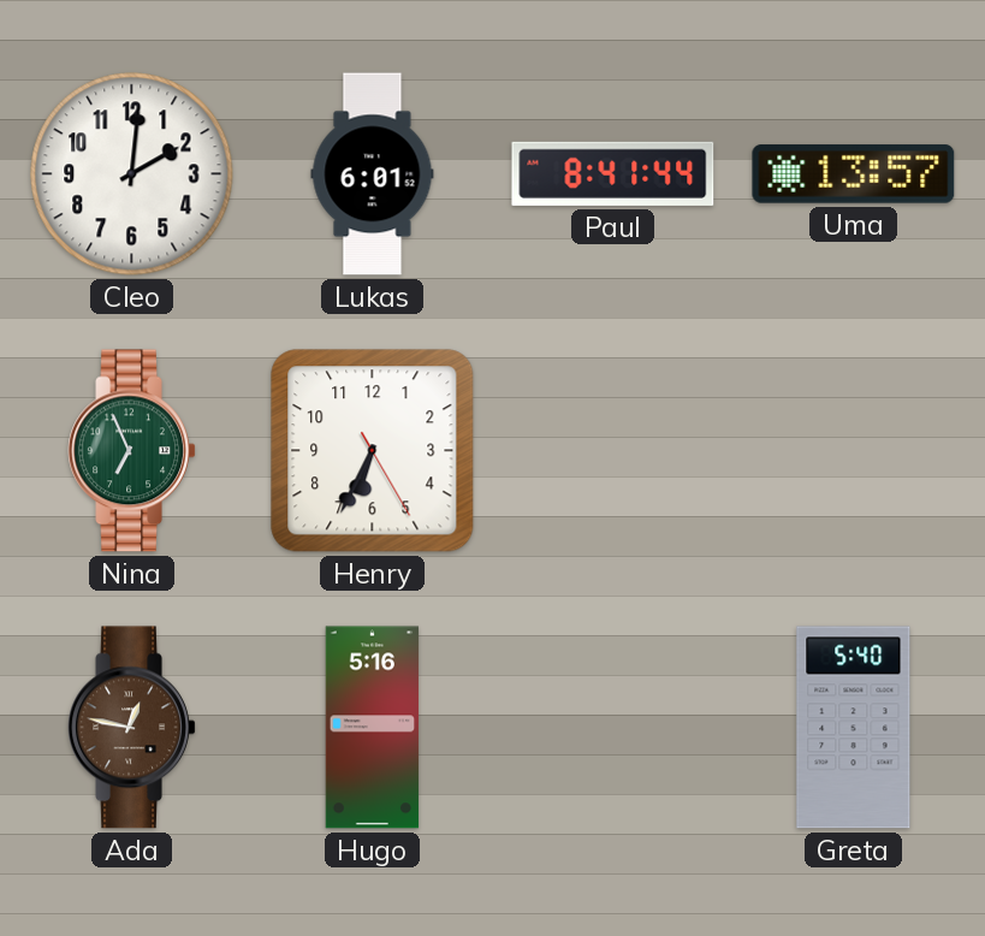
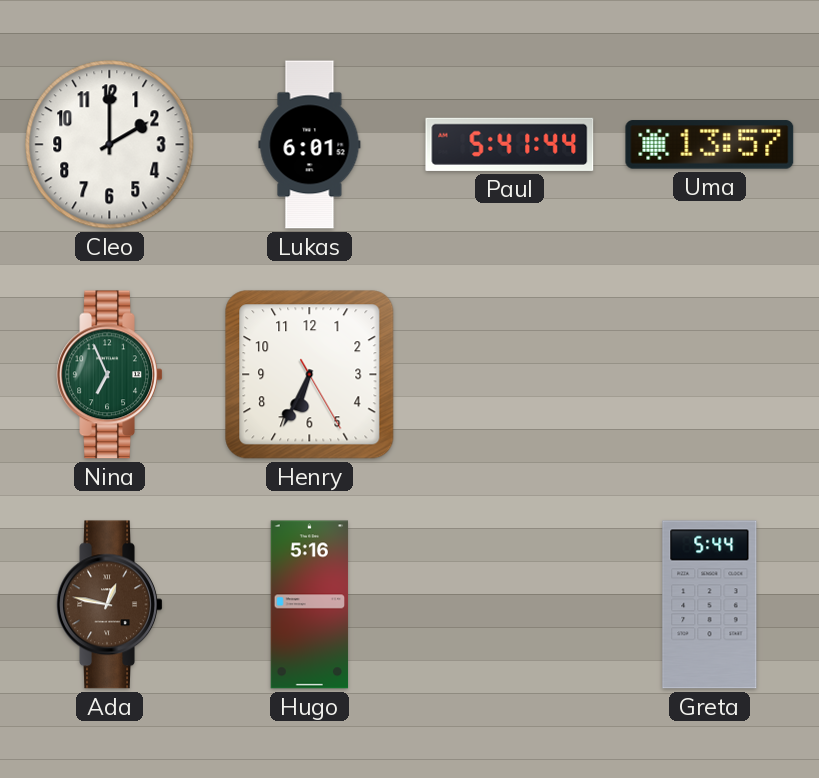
Cleo: 2:01 -> 2:00
Paul: 8:41 -> 5:41
Greta: 5:40 -> 5:44
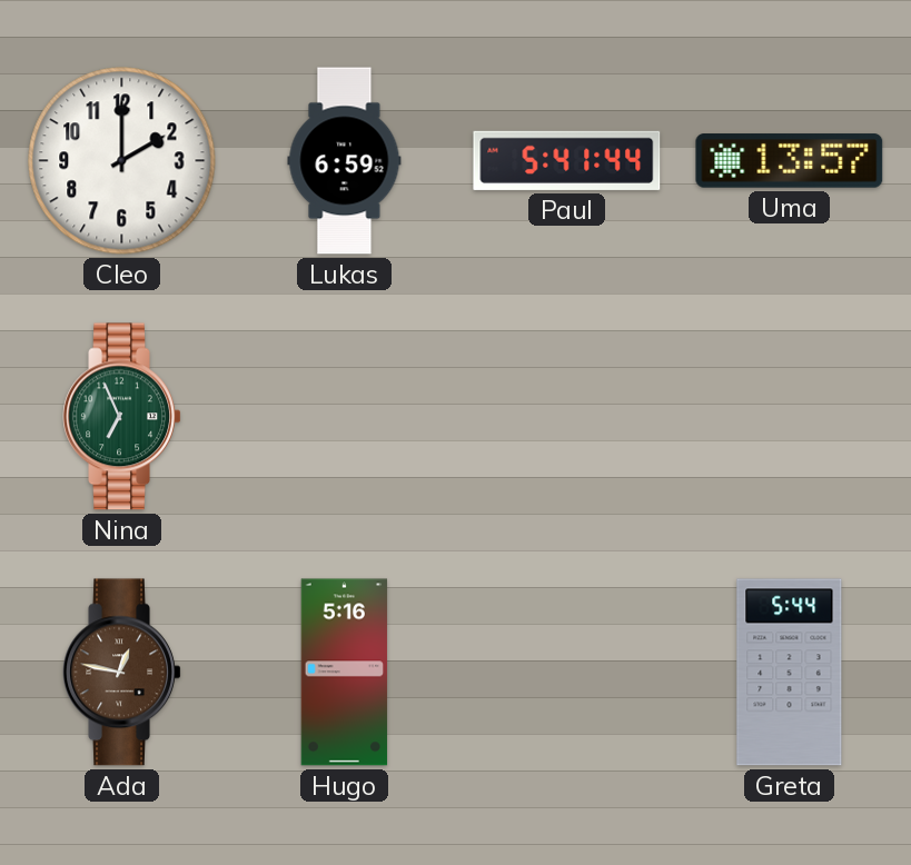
Lukas: 6:01 -> 6:59
Henry: 6:34 -> none
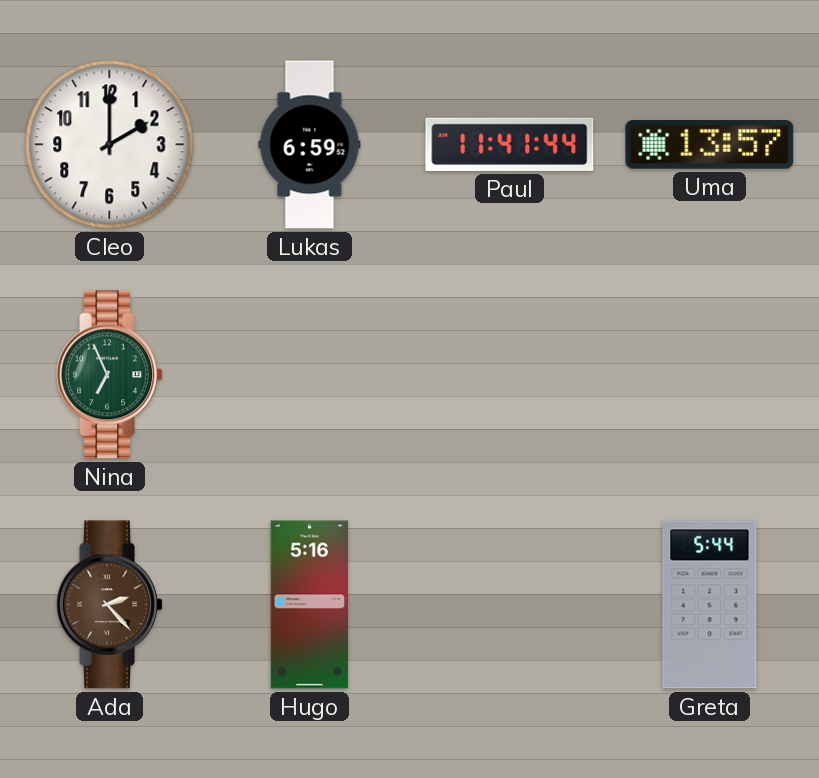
Paul: 5:41 -> 11:41
Ada: 12:47 -> 2:23
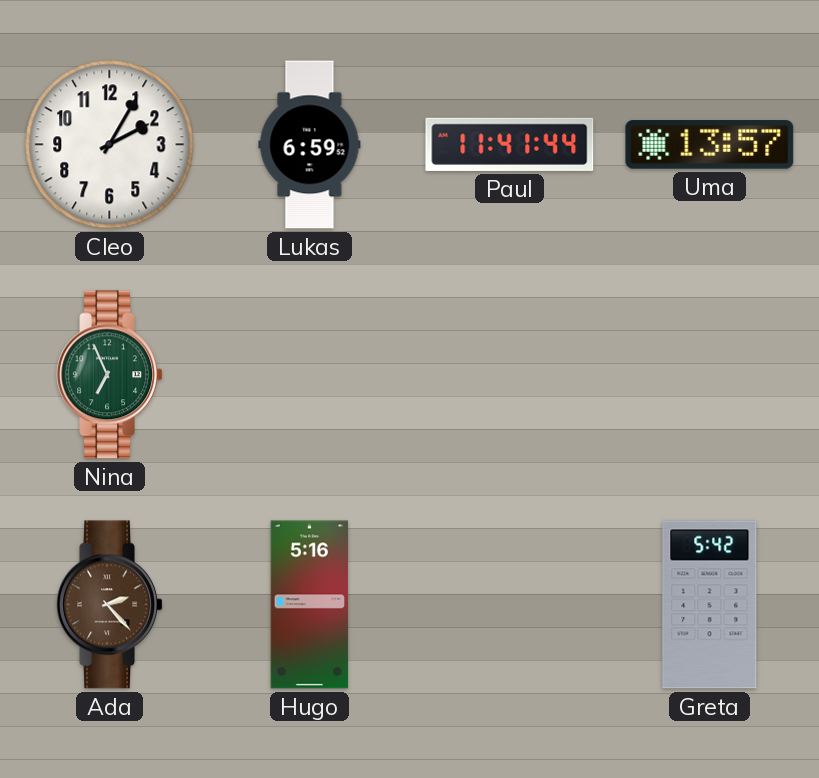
Cleo: 2:00 -> 2:05
Greta: 5:44 -> 5:42
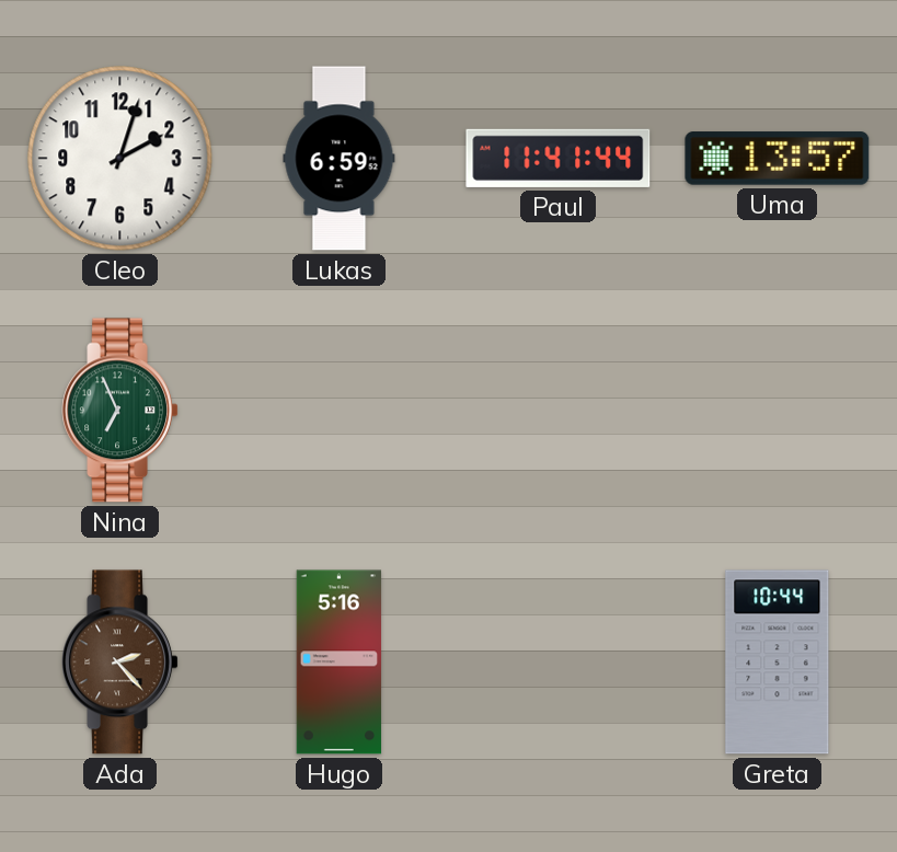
Cleo: 2:05 -> 2:03
Greta: 5:42 -> 10:44
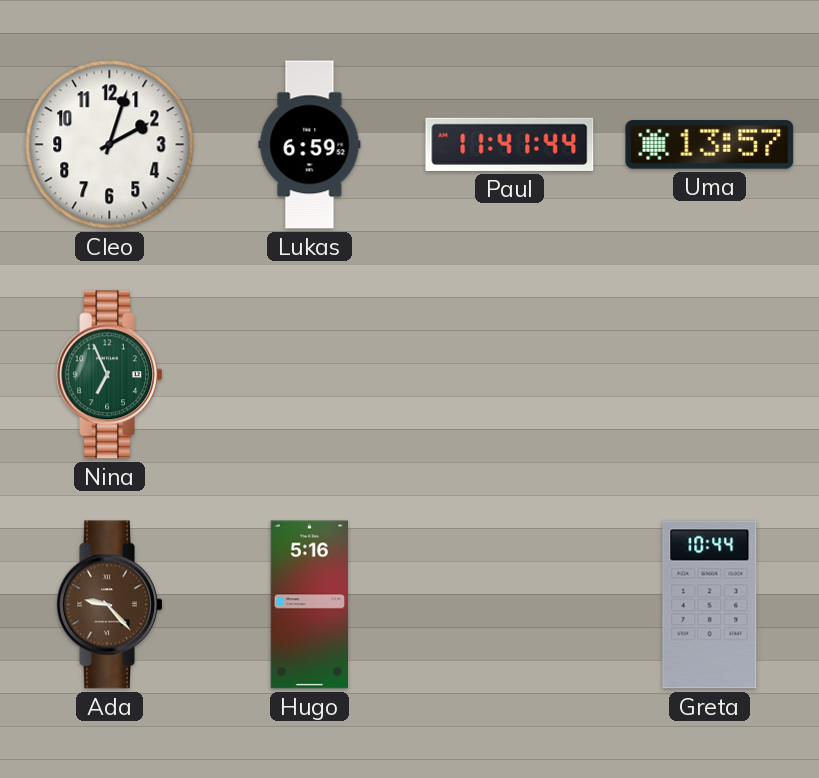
Ada: 2:23 -> 9:23
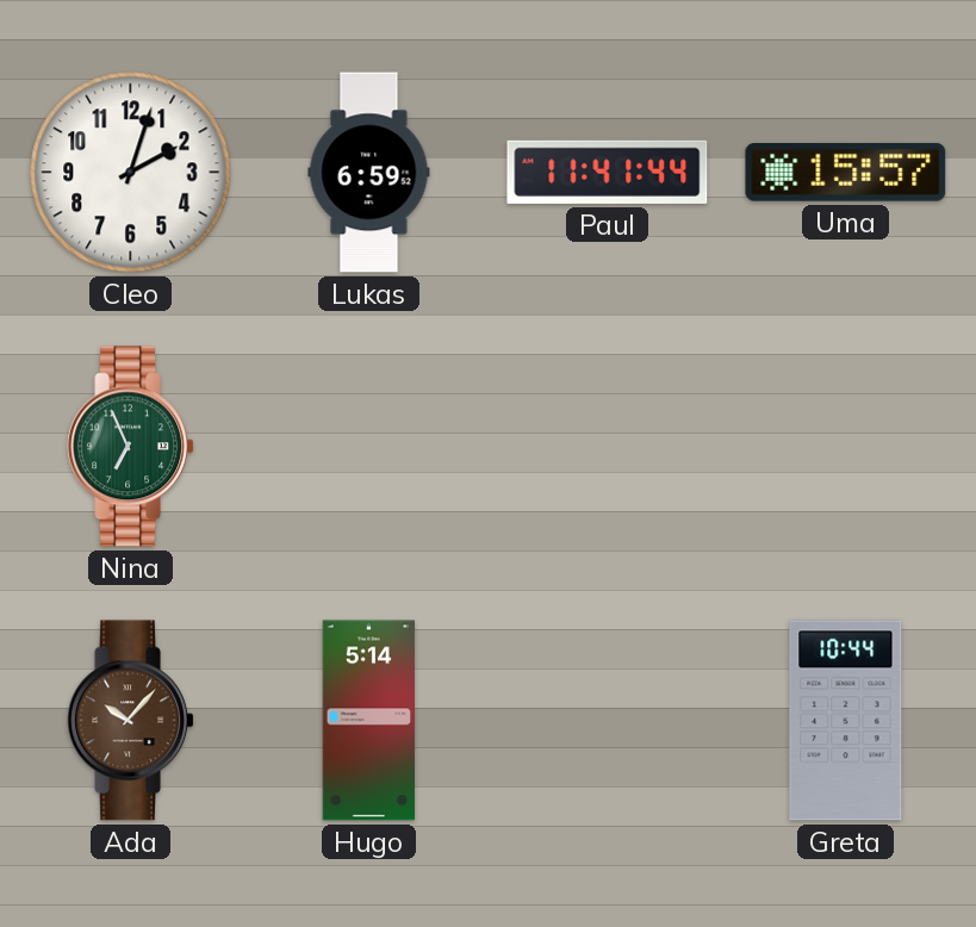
Uma: 13:57 -> 15:57
Ada: 9:23 -> 10:07
Hugo: 5:16 -> 5:14
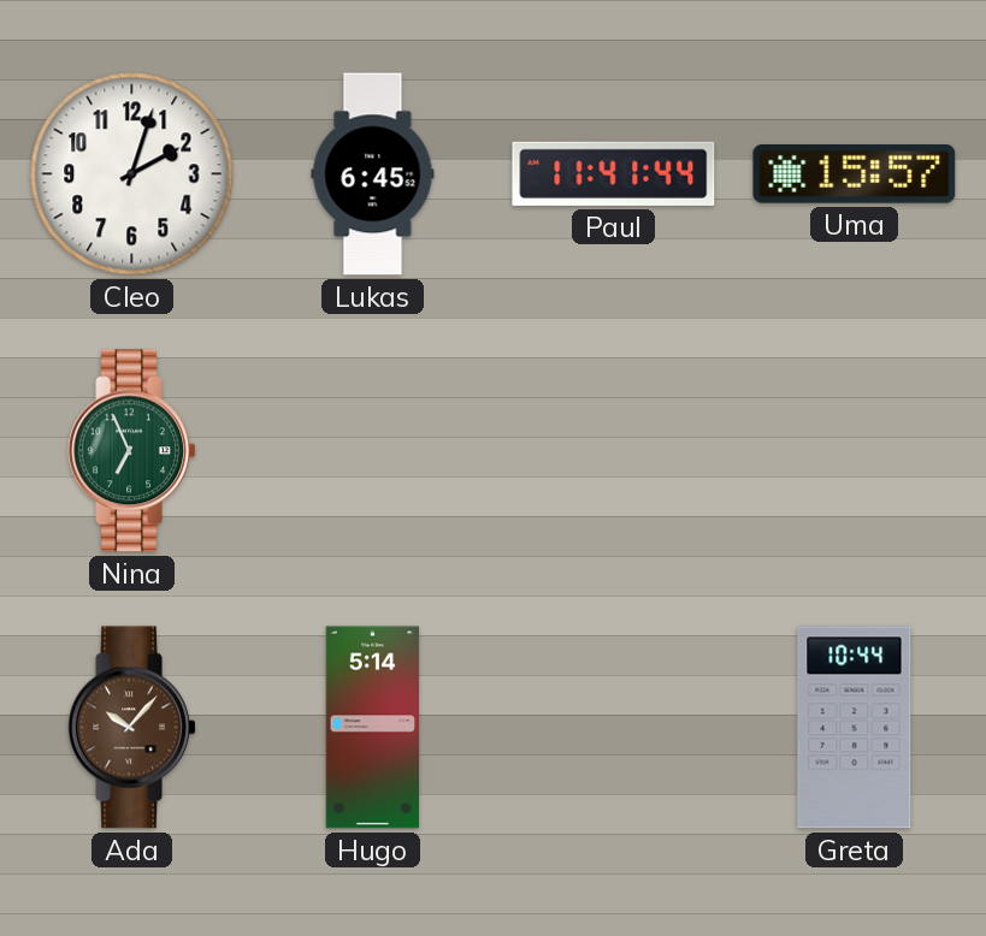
Lukas: 6:59 -> 6:45
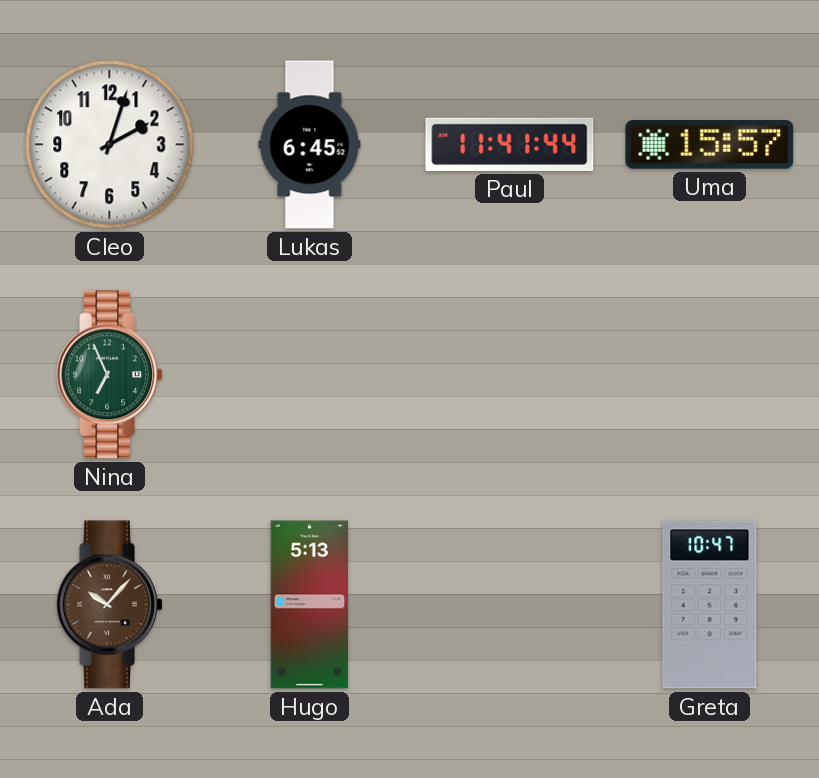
Hugo: 5:14 -> 5:13
Greta: 10:44 -> 10:47
